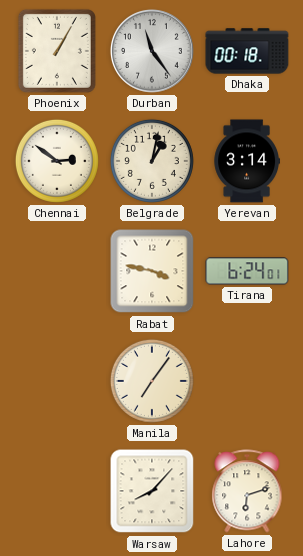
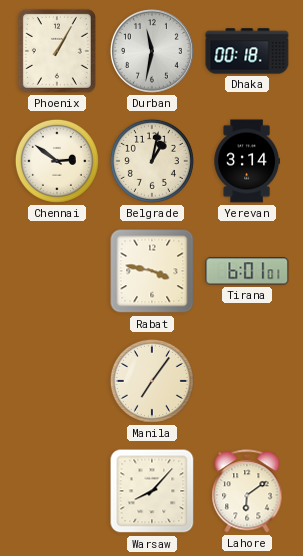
Durban: 11:24 -> 11:32
Tirana: 6:24 -> 6:01
Lahore: 6:12 -> 6:09
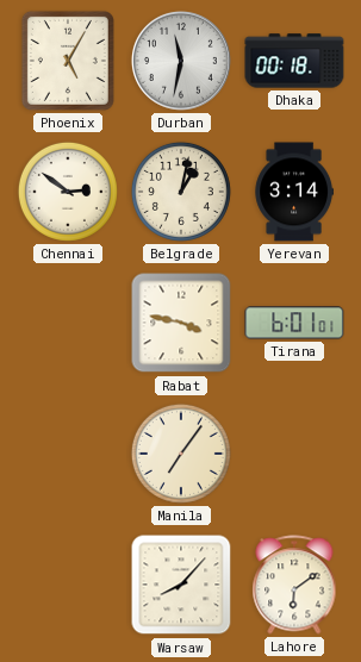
Phoenix: 1:05 -> 5:05
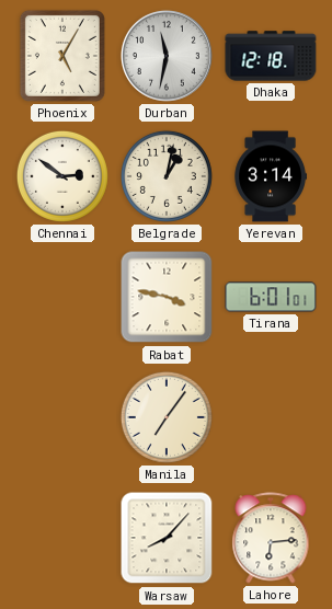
Dhaka: 00:18 -> 12:18
Lahore: 6:09 -> 6:14
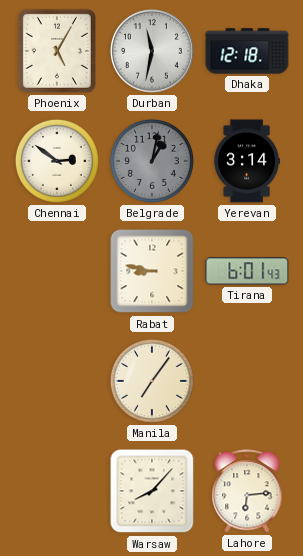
Belgrade dial: cream -> grey
Rabat: 3:47 -> 8:47
Tirana: 6:01:01 -> 6:01:43
